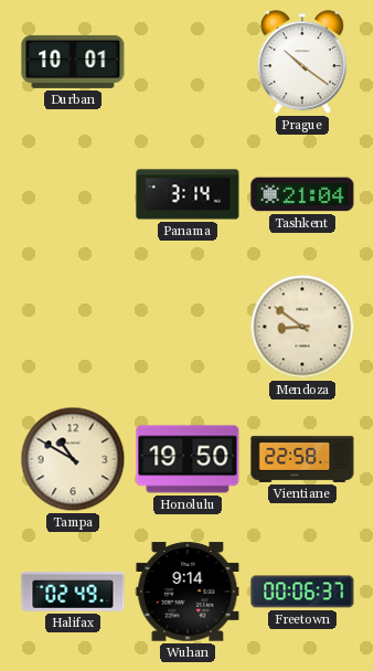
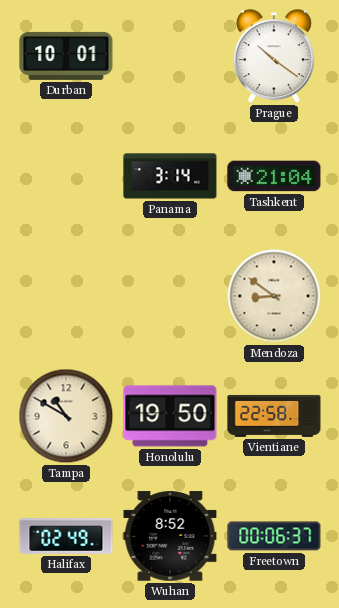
Wuhan: 9:14 -> 8:52
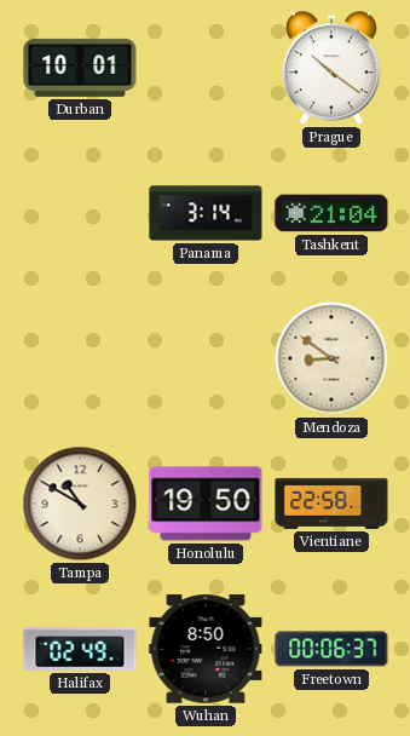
Wuhan: 8:52 -> 8:50
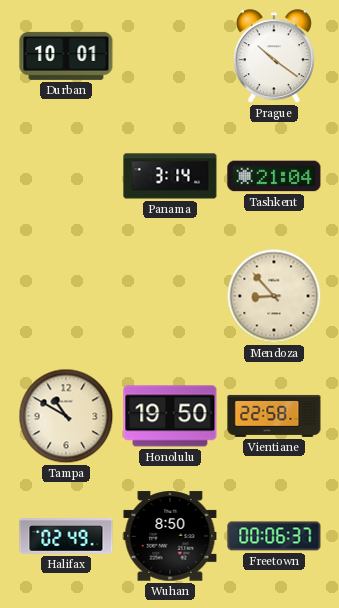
Mendoza: 8:51 -> 8:53
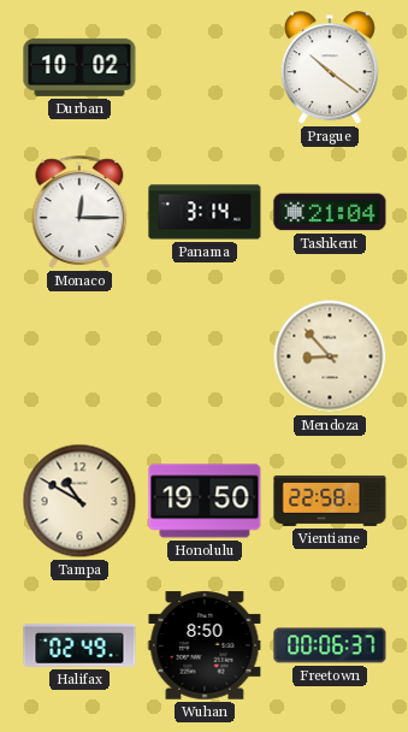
Durban: 10:01 -> 10:02
Monaco: none -> 12:15
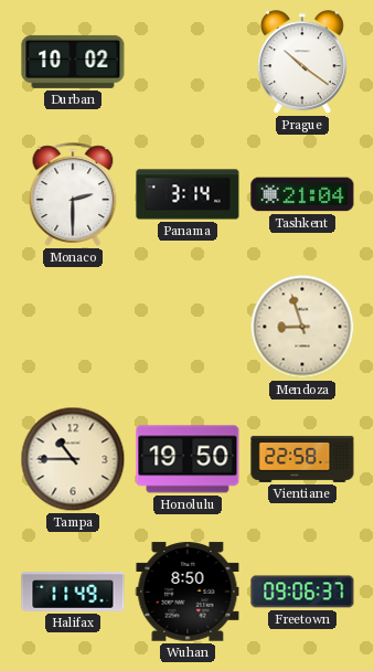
Monaco: 12:15 -> 2:30
Mendoza: 8:53 -> 8:57
Tampa: 10:50 -> 10:45
Halifax: 02:49 -> 11:49
Freetown: 00:06 -> 09:06
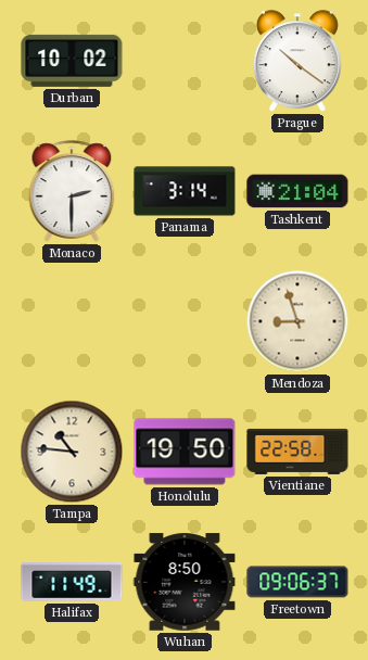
Tampa: 10:45 -> 10:46
